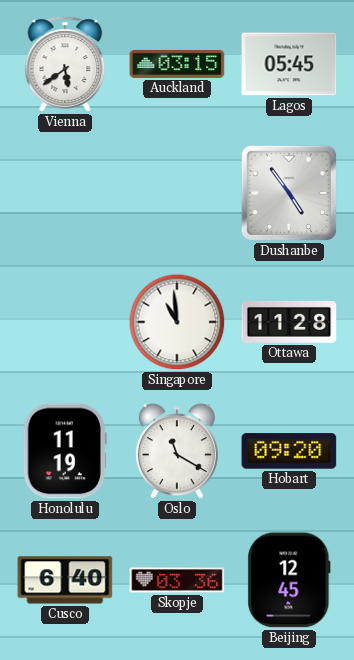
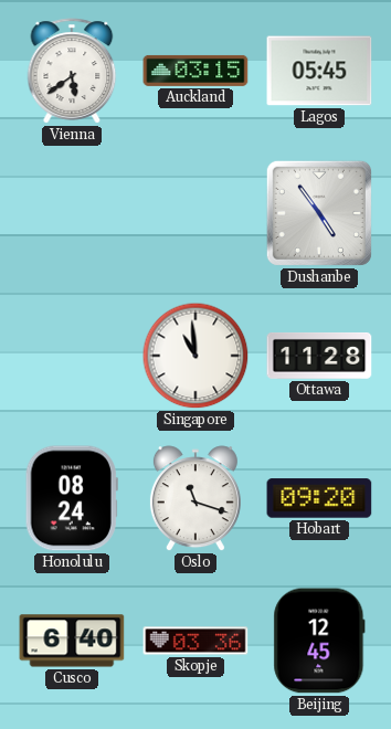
Honolulu: 11:19 -> 08:24
Oslo: 11:20 -> 11:18
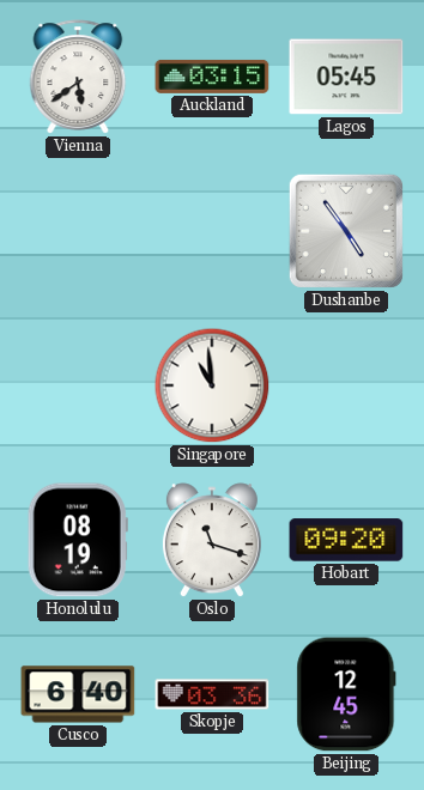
Ottawa: 11:28 -> none
Honolulu: 08:24 -> 08:19
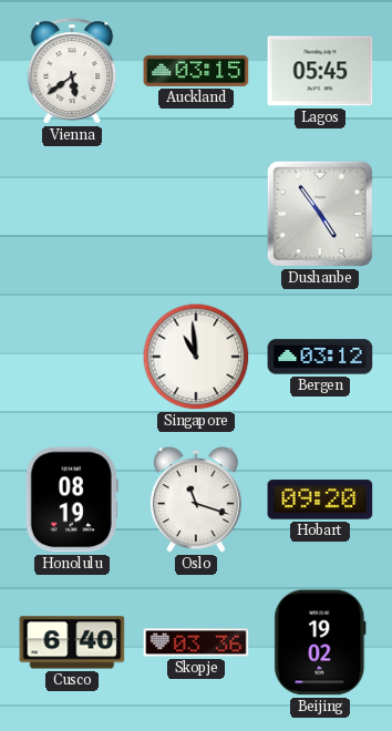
Bergen: none -> 03:12
Beijing: 12:45 -> 19:02
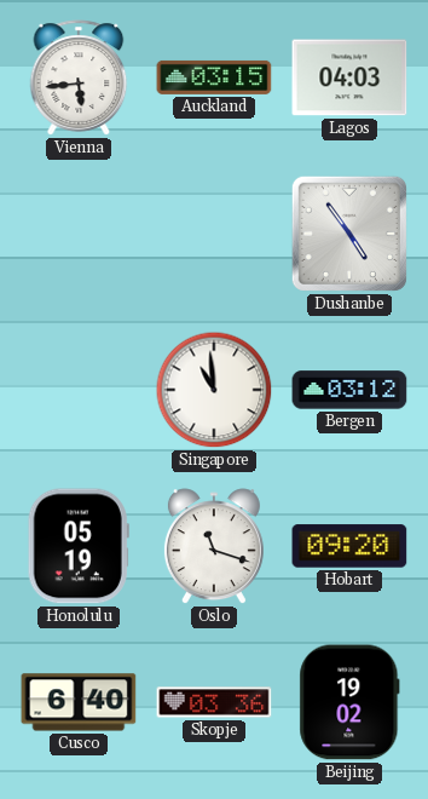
Vienna: 5:39 -> 5:44
Lagos: 05:45 -> 04:03
Honolulu: 08:19 -> 05:19
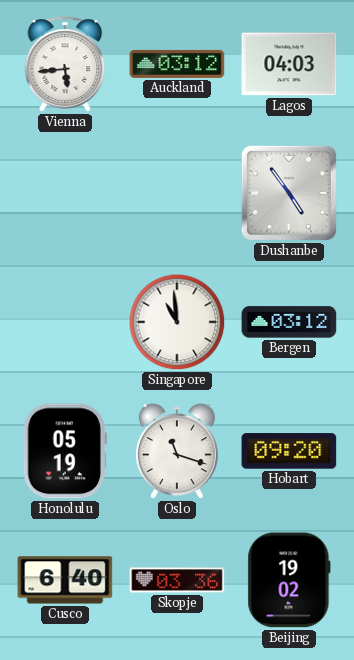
Auckland: 03:15 -> 03:12
